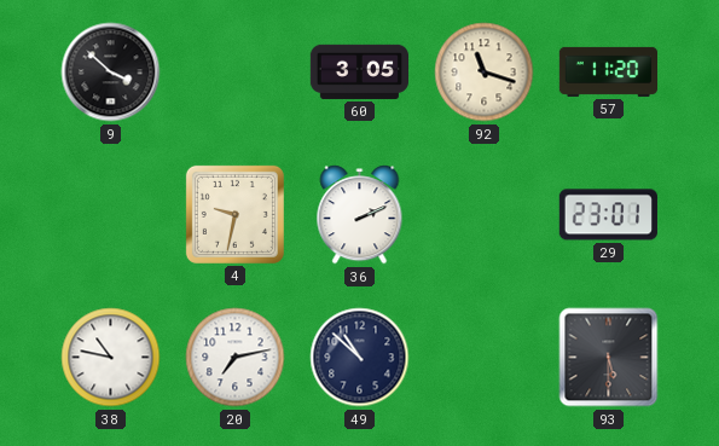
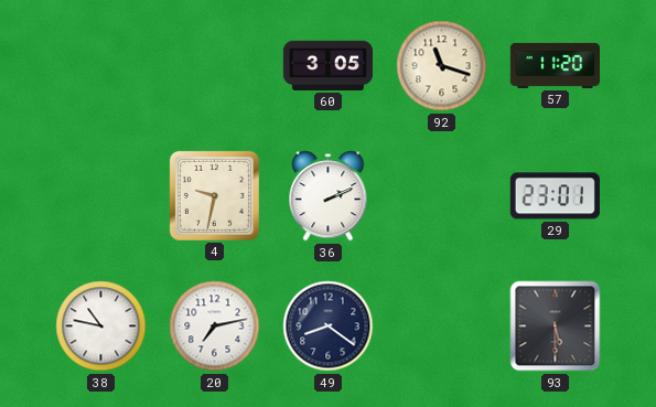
9: 3:52 -> none
49: 10:52 -> 8:21
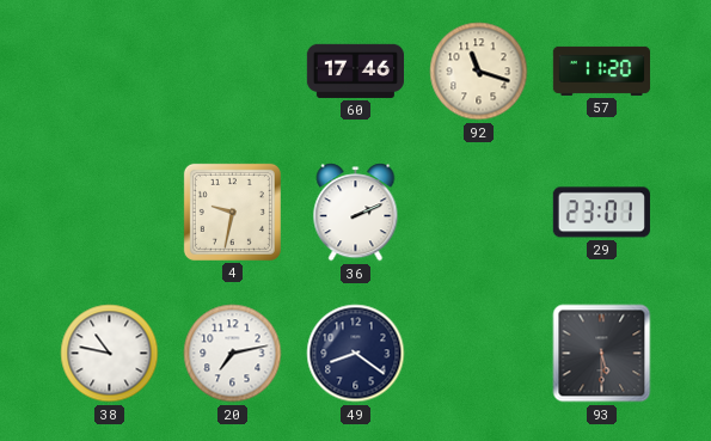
60: 3:05 -> 17:46
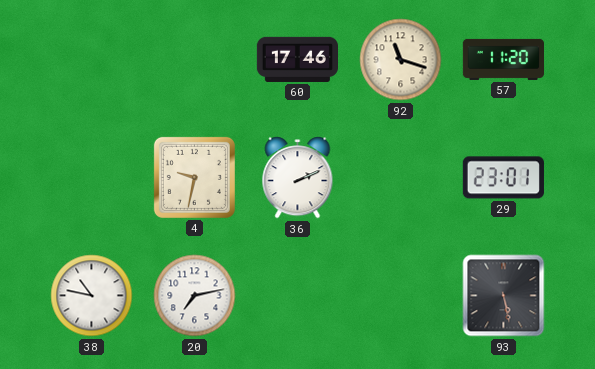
49: 8:21 -> none
93: 5:30 -> 5:28
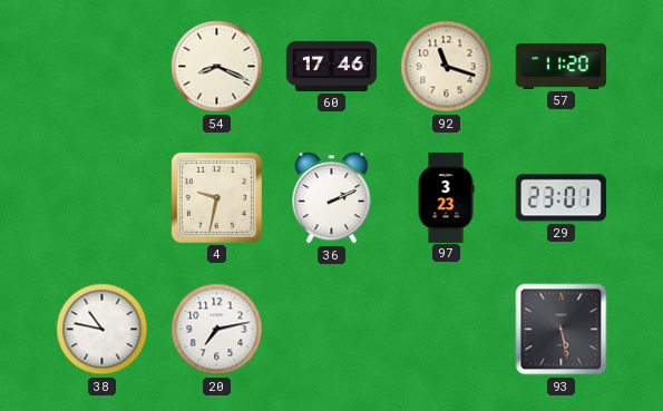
54: none -> 8:19
97: none -> 3:23
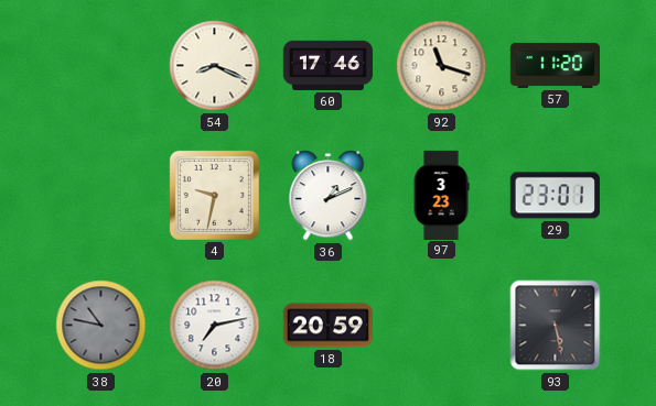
36: 2:11 -> 1:11
38 dial: white -> grey
18: none -> 20:59
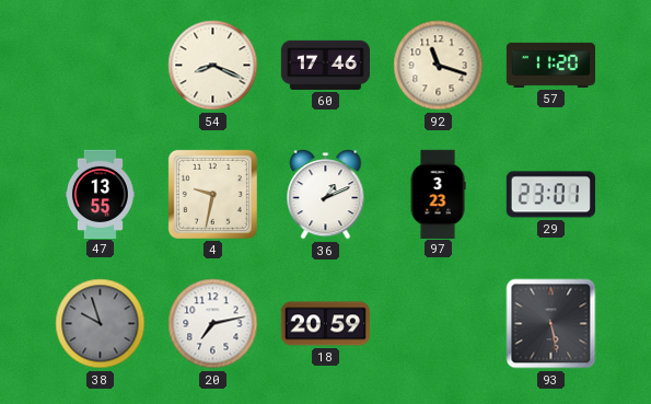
47: none -> 13:55
38: 10:47 -> 9:57
